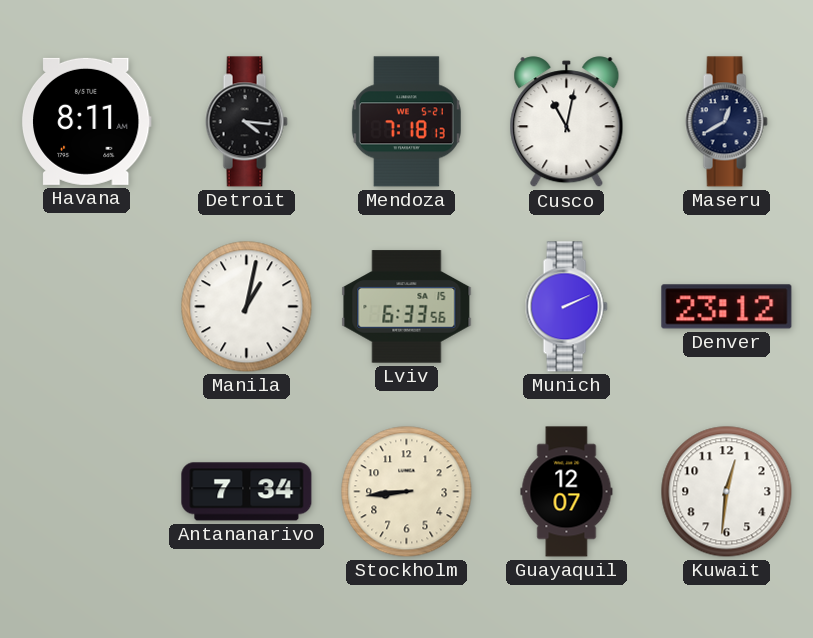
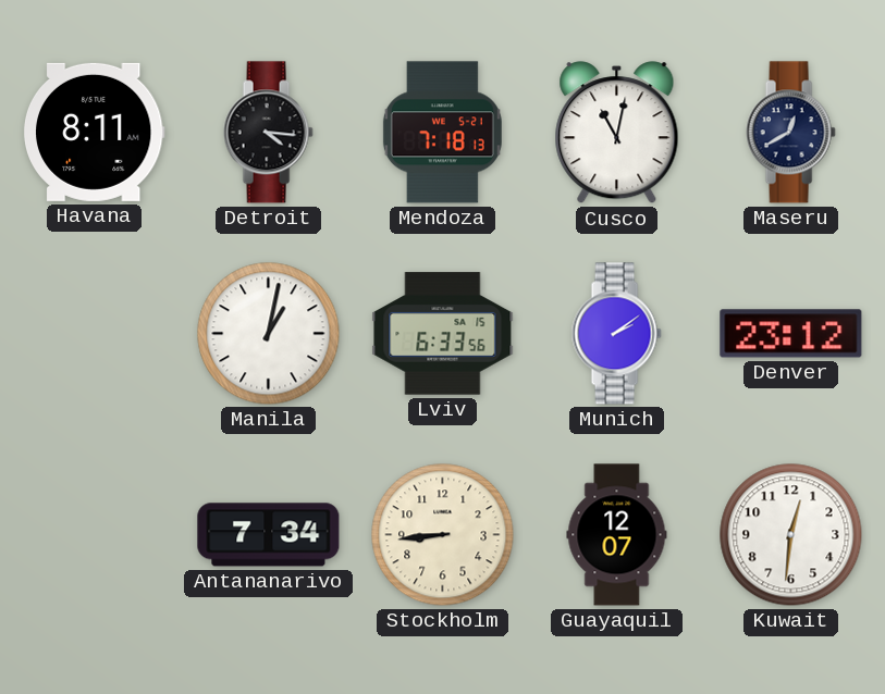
Munich: 2:11 -> 2:09
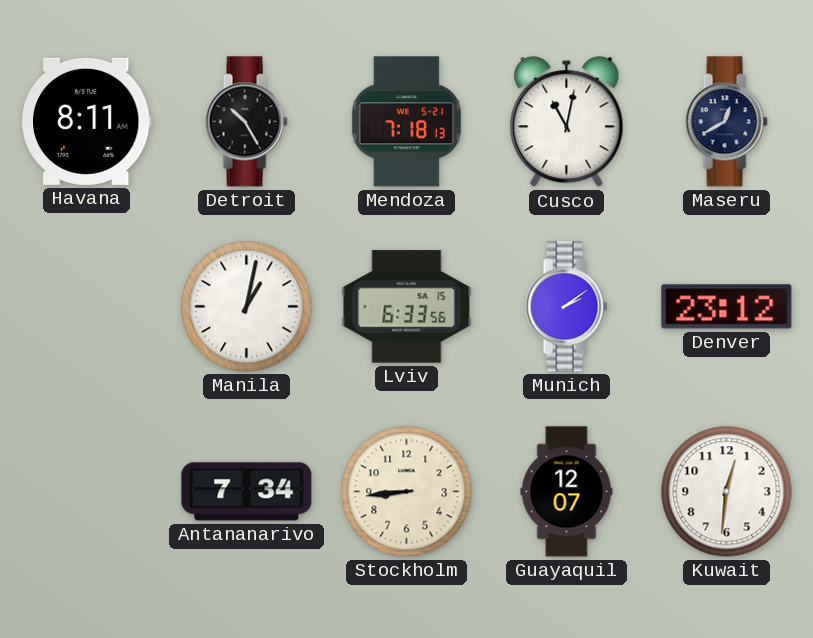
Detroit: 4:16 -> 10:25
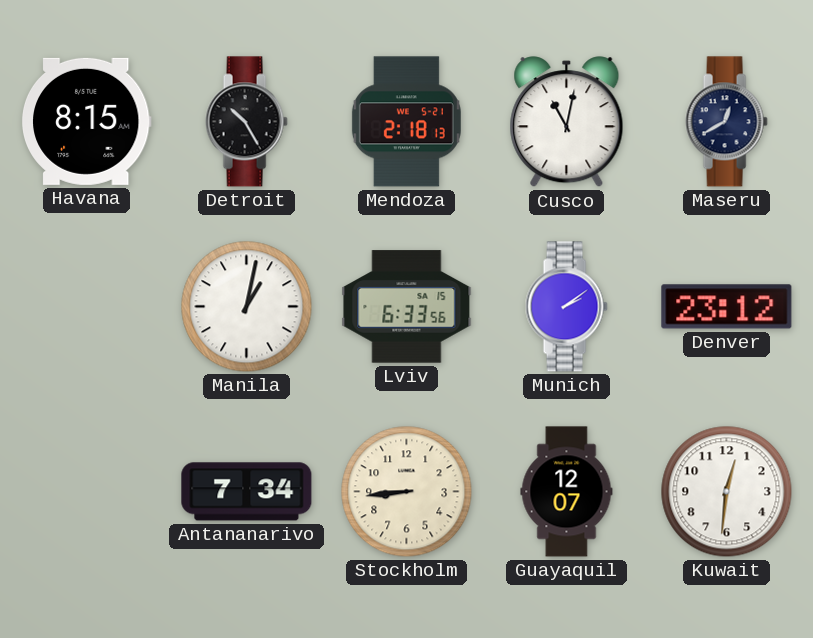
Havana: 8:11 -> 8:15
Mendoza: 7:18 -> 2:18
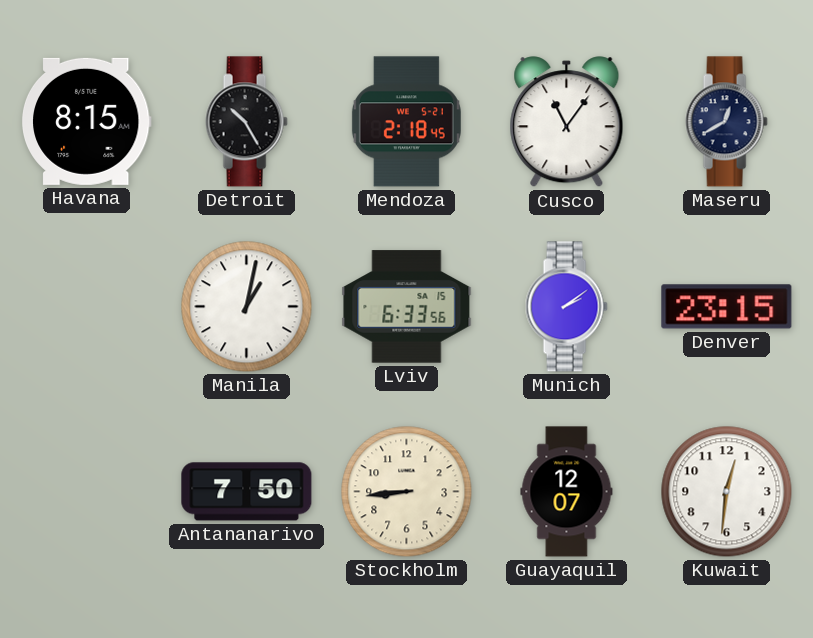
Mendoza: 2:18:13 -> 2:18:45
Cusco: 11:02 -> 11:06
Denver: 23:12 -> 23:15
Antananarivo: 7:34 -> 7:50
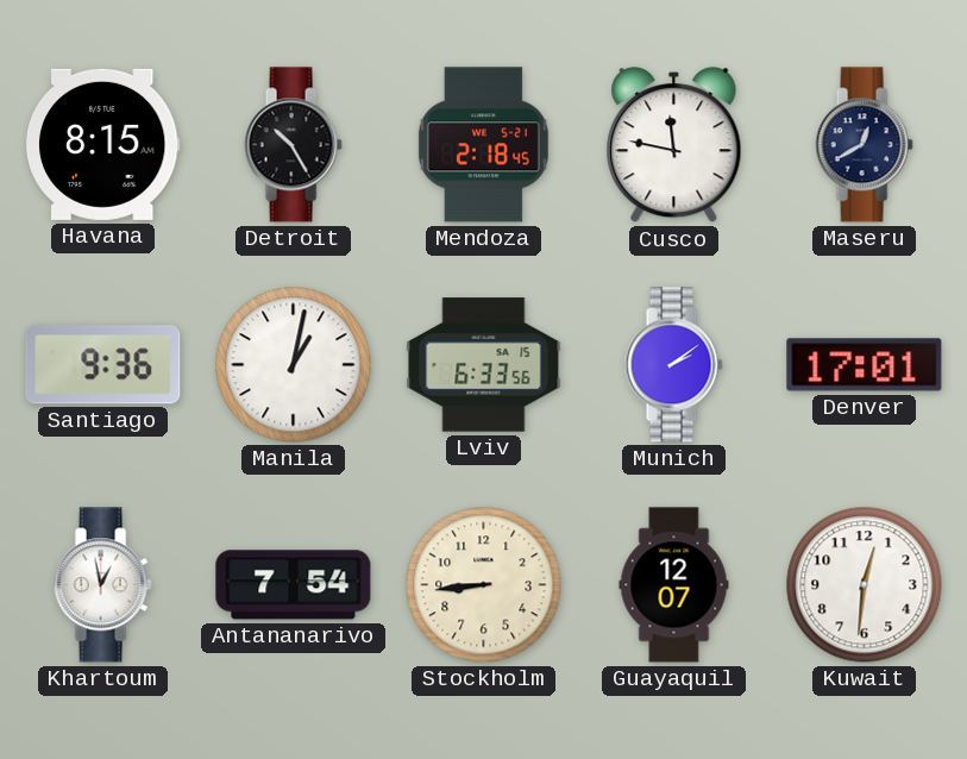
Cusco: 11:06 -> 11:47
Santiago: none -> 9:36
Denver: 23:15 -> 17:01
Khartoum: none -> 12:58
Antananarivo: 7:50 -> 7:54
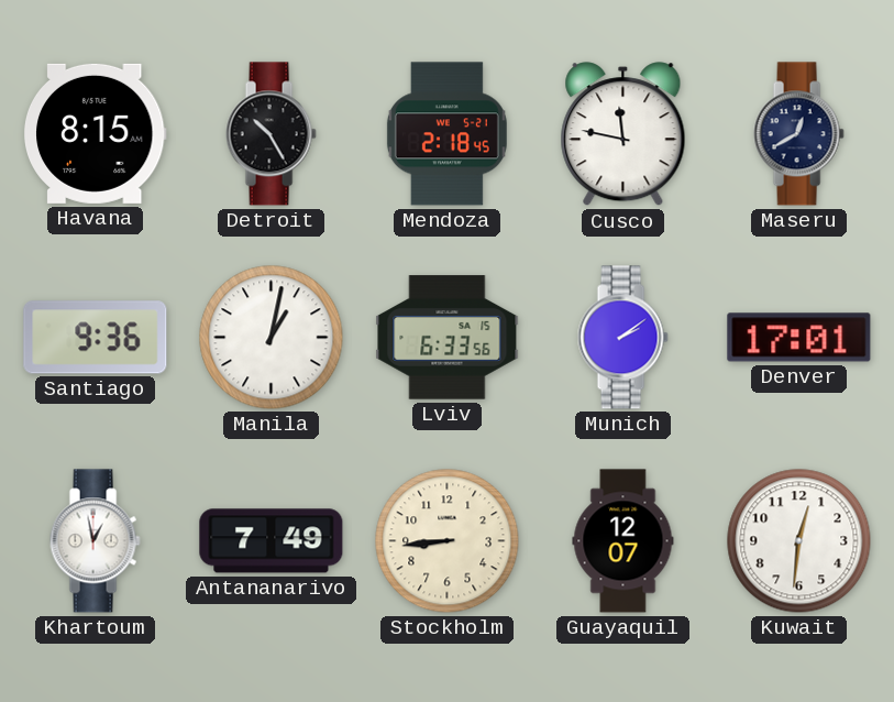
Antananarivo: 7:54 -> 7:49
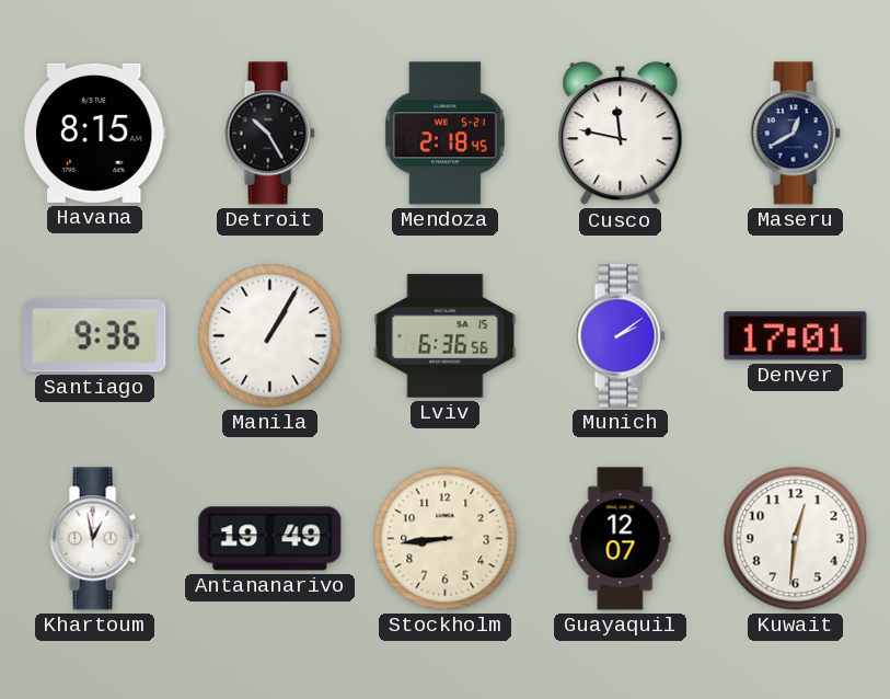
Manila: 1:02 -> 1:05
Lviv: 6:33 -> 6:36
Antananarivo: 7:49 -> 19:49
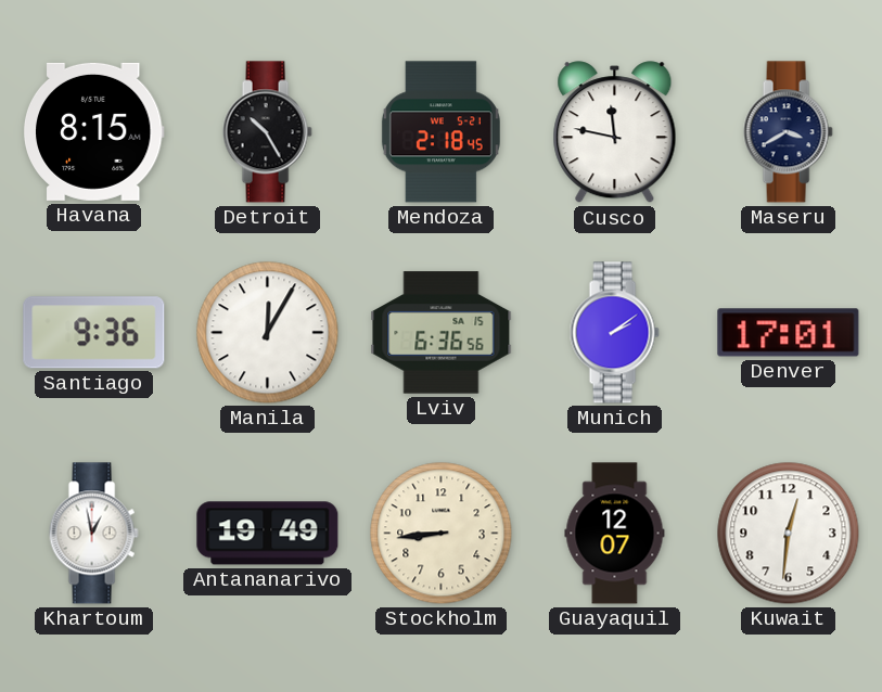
Maseru: 12:40 -> 3:40
Manila: 1:05 -> 12:05
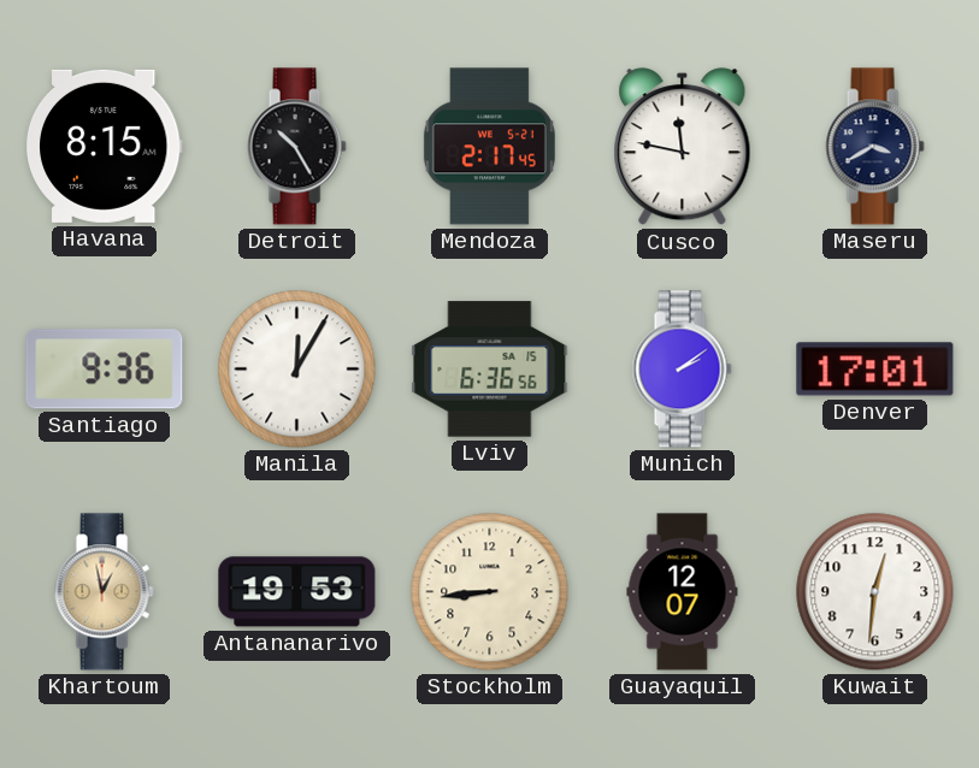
Mendoza: 2:18 -> 2:17
Khartoum dial: white -> champagne
Antananarivo: 19:49 -> 19:53
